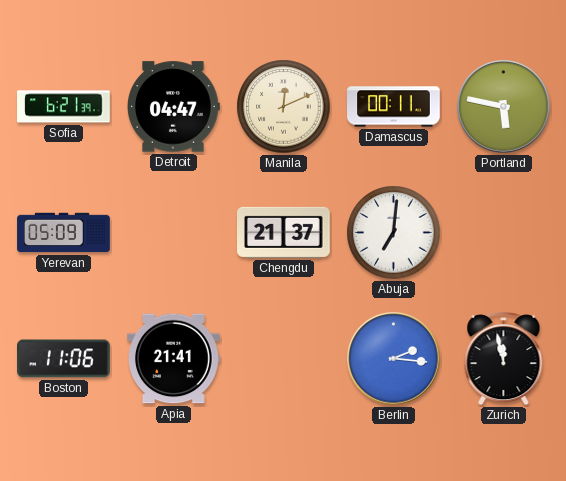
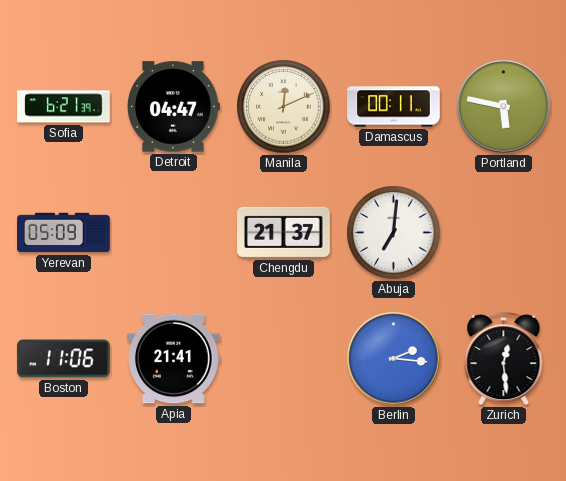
Zurich: 11:58 -> 12:29
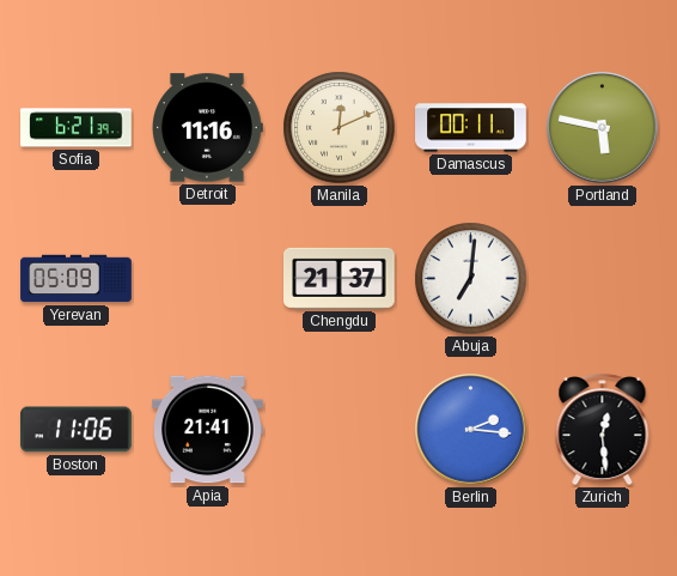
Detroit: 04:47 -> 11:16
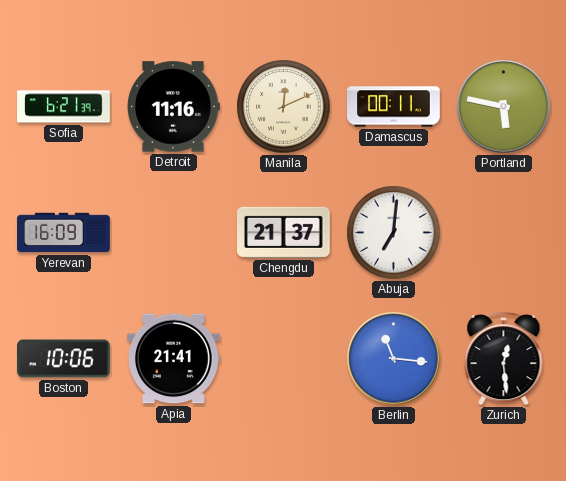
Yerevan: 05:09 -> 16:09
Boston: 11:06 -> 10:06
Berlin: 2:16 -> 11:16
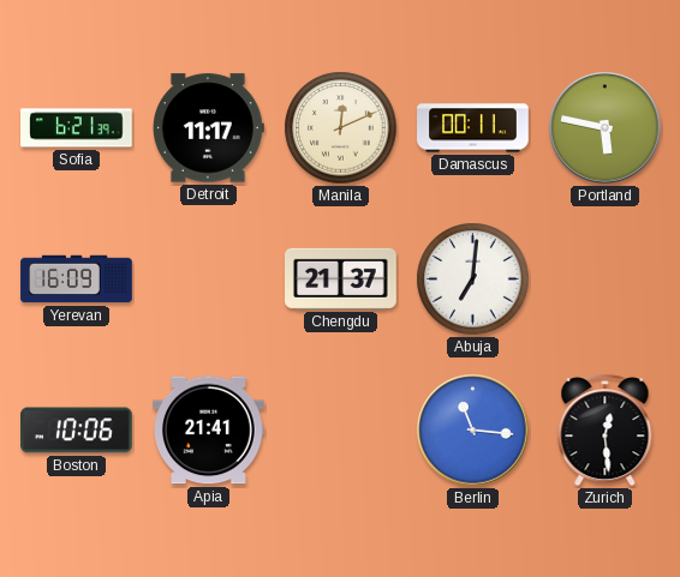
Detroit: 11:16 -> 11:17
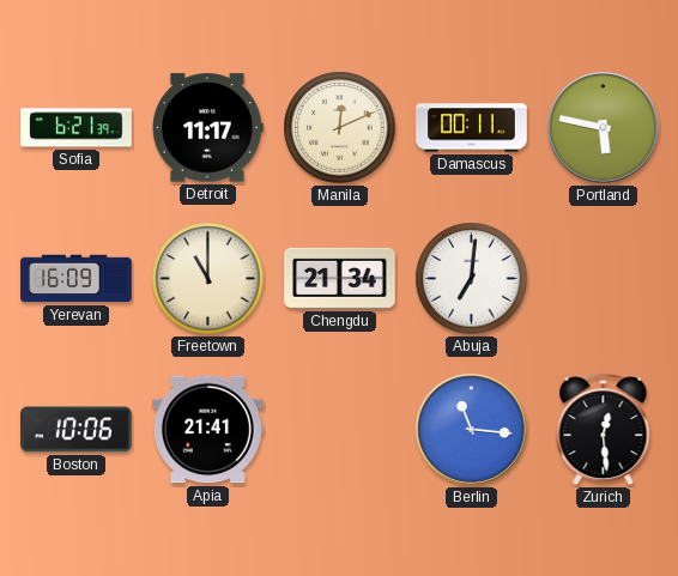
Freetown: none -> 11:00
Chengdu: 21:37 -> 21:34
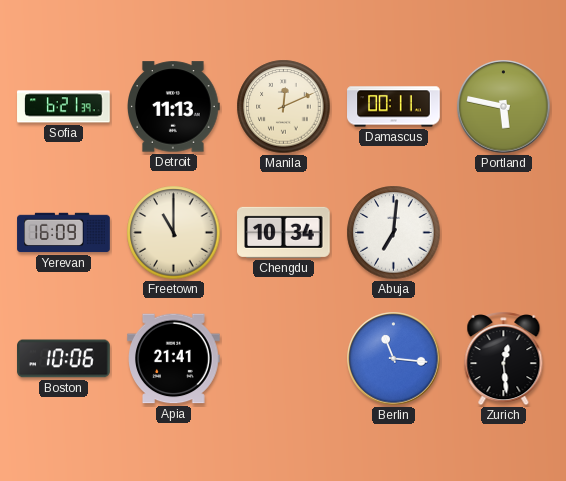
Detroit: 11:17 -> 11:13
Chengdu: 21:34 -> 10:34
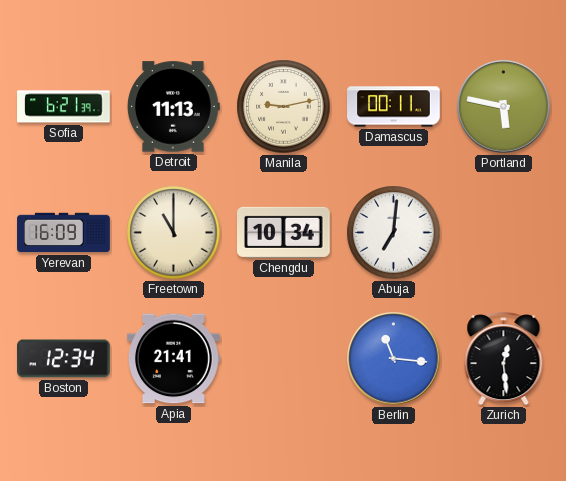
Manila: 12:11 -> 9:13
Boston: 10:06 -> 12:34
